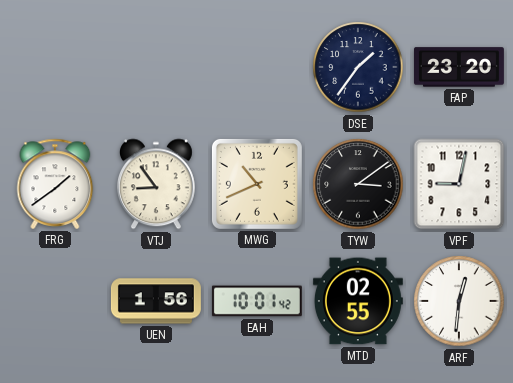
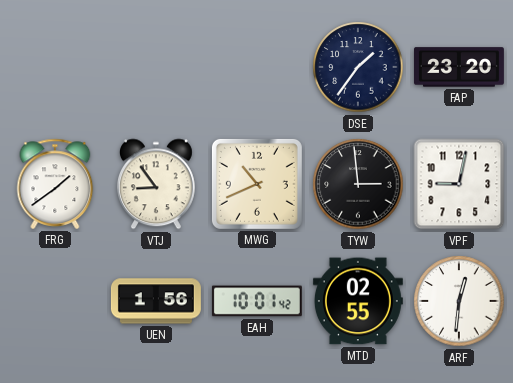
TYW: 3:09 -> 2:59
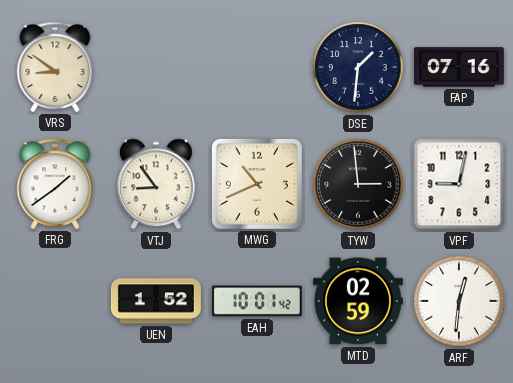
VRS: none -> 8:51
DSE: 1:36 -> 1:31
FAP: 23:20 -> 07:16
UEN: 1:56 -> 1:52
MTD: 02:55 -> 02:59
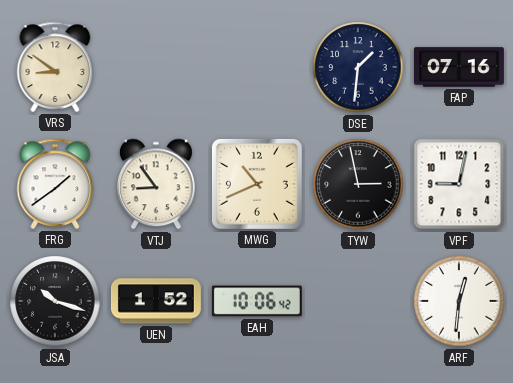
TYW: 2:59 -> 2:58
JSA: none -> 10:18
EAH: 10:01 -> 10:06
MTD: 02:59 -> none
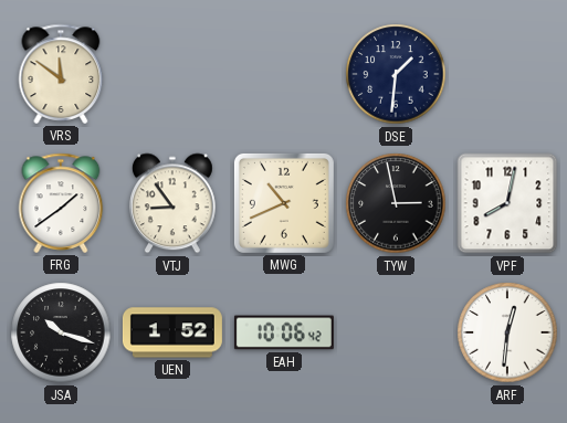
VRS: 8:51 -> 11:51
FAP: 07:16 -> none
VPF: 9:02 -> 8:02
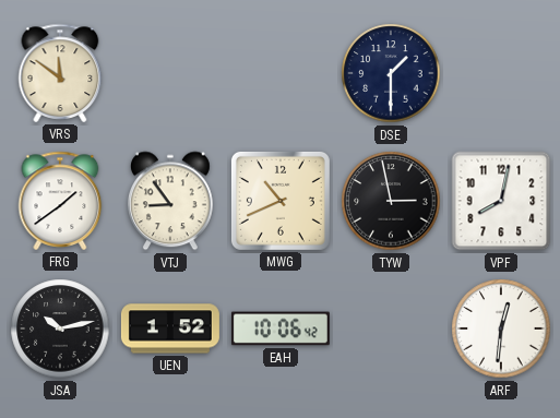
DSE: 1:31 -> 1:30
JSA: 10:18 -> 10:13
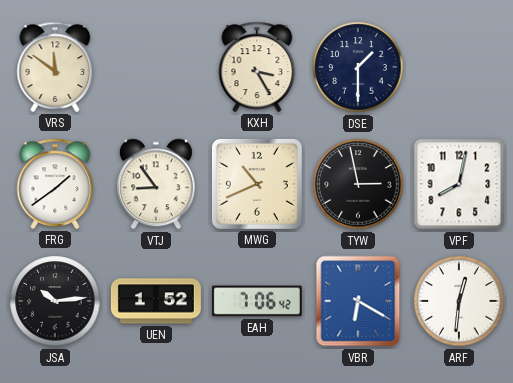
KXH: none -> 3:25
JSA: 10:13 -> 10:14
EAH: 10:06 -> 7:06
VBR: none -> 6:20
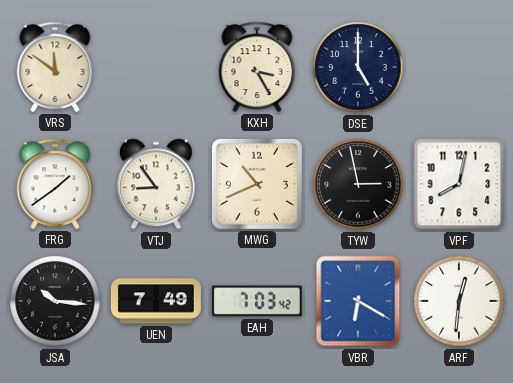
DSE: 1:30 -> 5:00
JSA: 10:14 -> 10:16
UEN: 1:52 -> 7:49
EAH: 7:06 -> 7:03
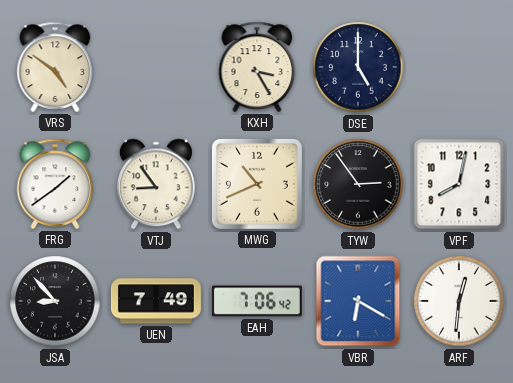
VRS: 11:51 -> 4:51
TYW: 2:58 -> 2:54
JSA: 10:16 -> 8:53
EAH: 7:03 -> 7:06
